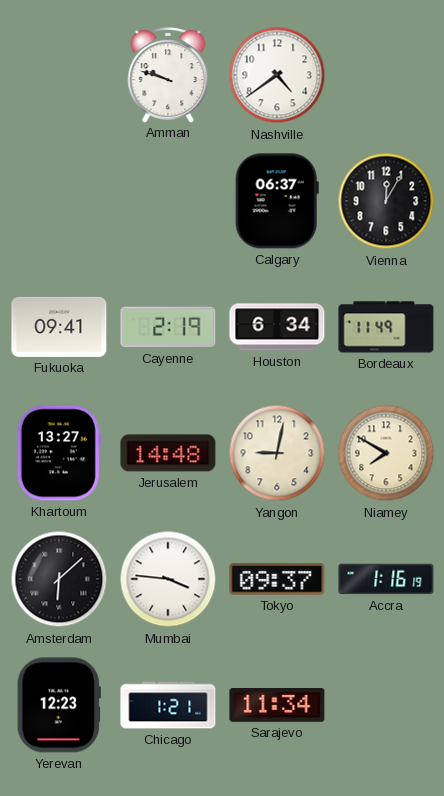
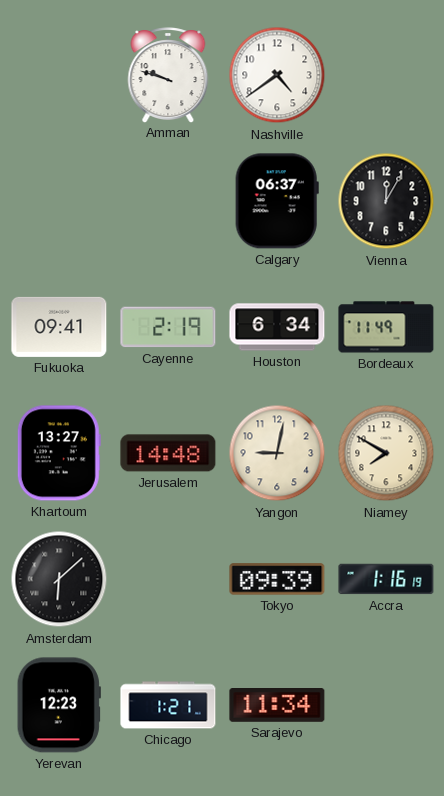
Mumbai: 3:46 -> none
Tokyo: 09:37 -> 09:39
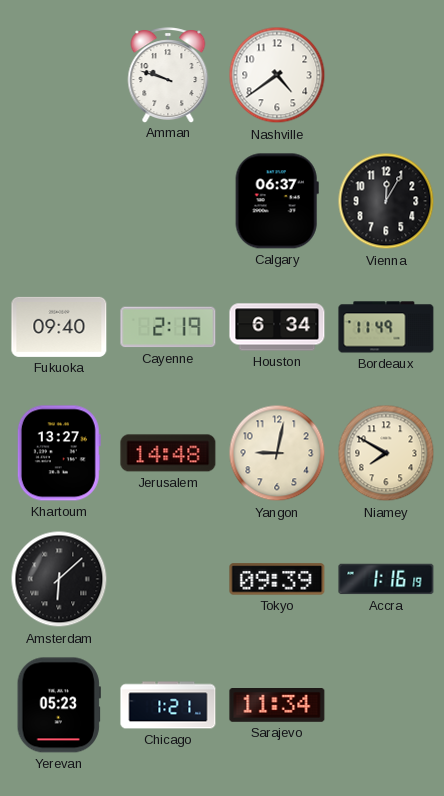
Fukuoka: 09:41 -> 09:40
Yerevan: 12:23 -> 05:23
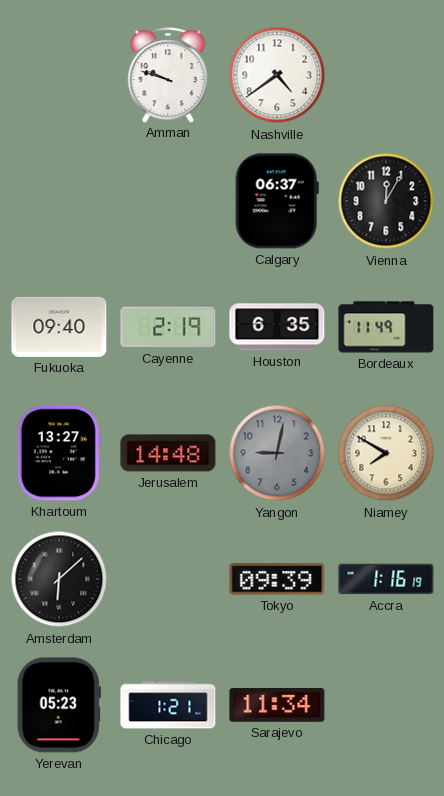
Houston: 6:34 -> 6:35
Yangon dial: cream -> grey
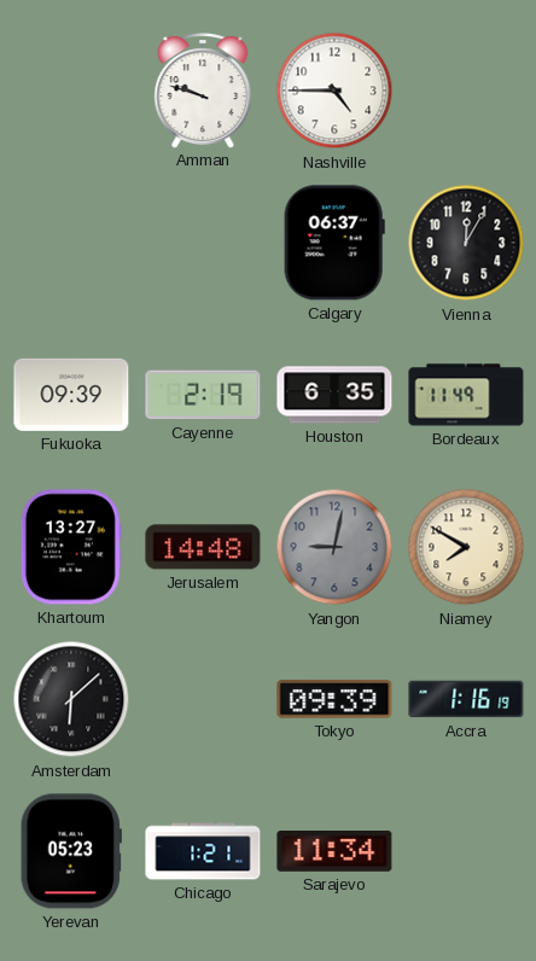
Nashville: 4:39 -> 4:45
Fukuoka: 09:40 -> 09:39
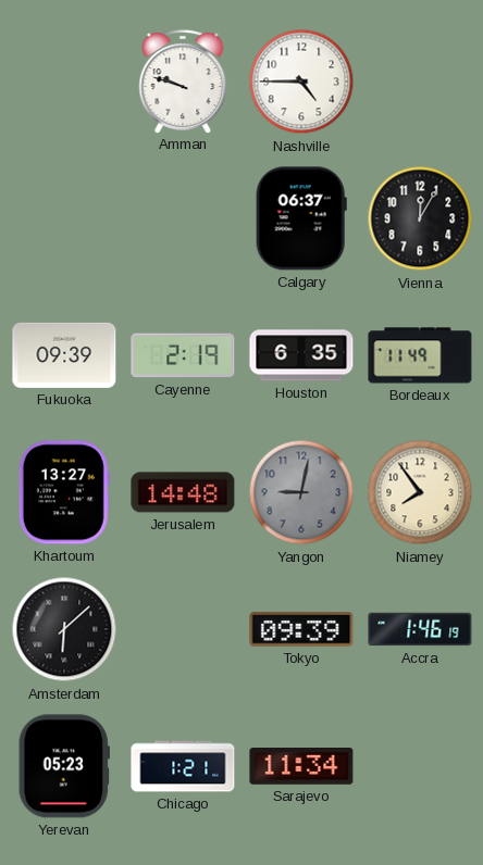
Niamey: 7:50 -> 7:54
Accra: 1:16 -> 1:46
